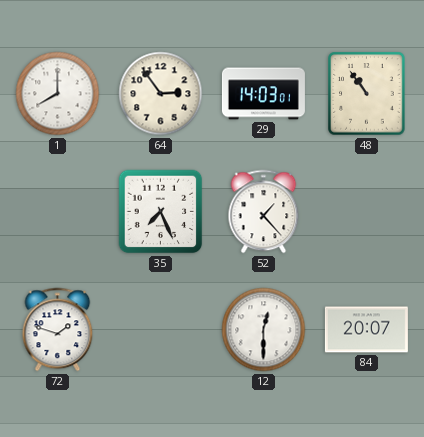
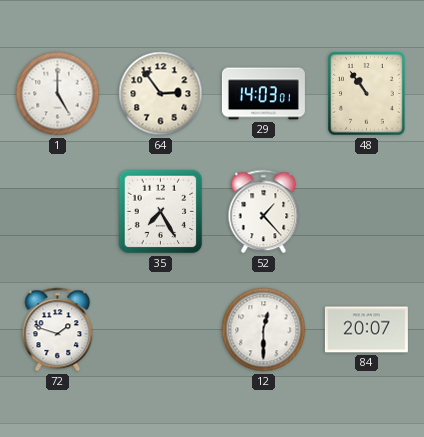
1: 8:00 -> 5:00
35: 7:26 -> 7:25
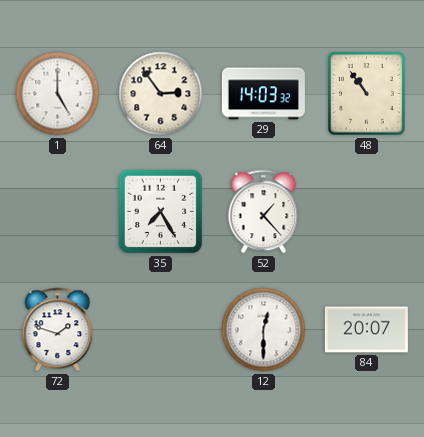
29: 14:03:01 -> 14:03:32
